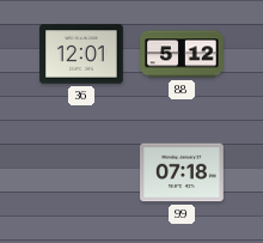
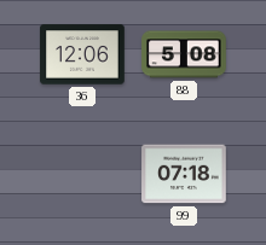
36: 12:01 -> 12:06
88: 5:12 -> 5:08
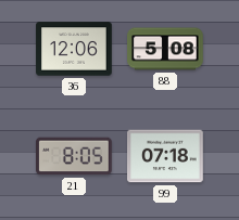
21: none -> 8:05
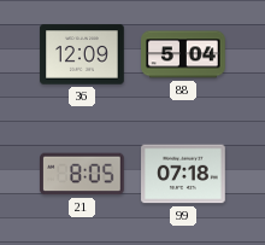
36: 12:06 -> 12:09
88: 5:08 -> 5:04
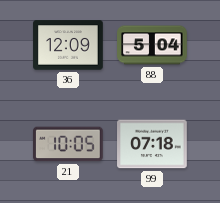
21: 8:05 -> 10:05
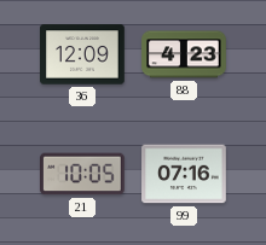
88: 5:04 -> 4:23
99: 07:18 -> 07:16
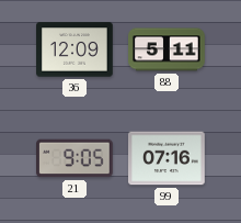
88: 4:23 -> 5:11
21: 10:05 -> 9:05
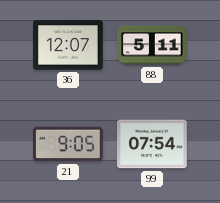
36: 12:09 -> 12:07
99: 07:16 -> 07:54
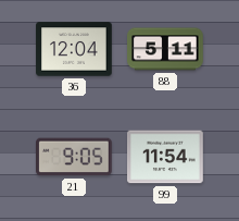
36: 12:07 -> 12:04
99: 07:54 -> 11:54
